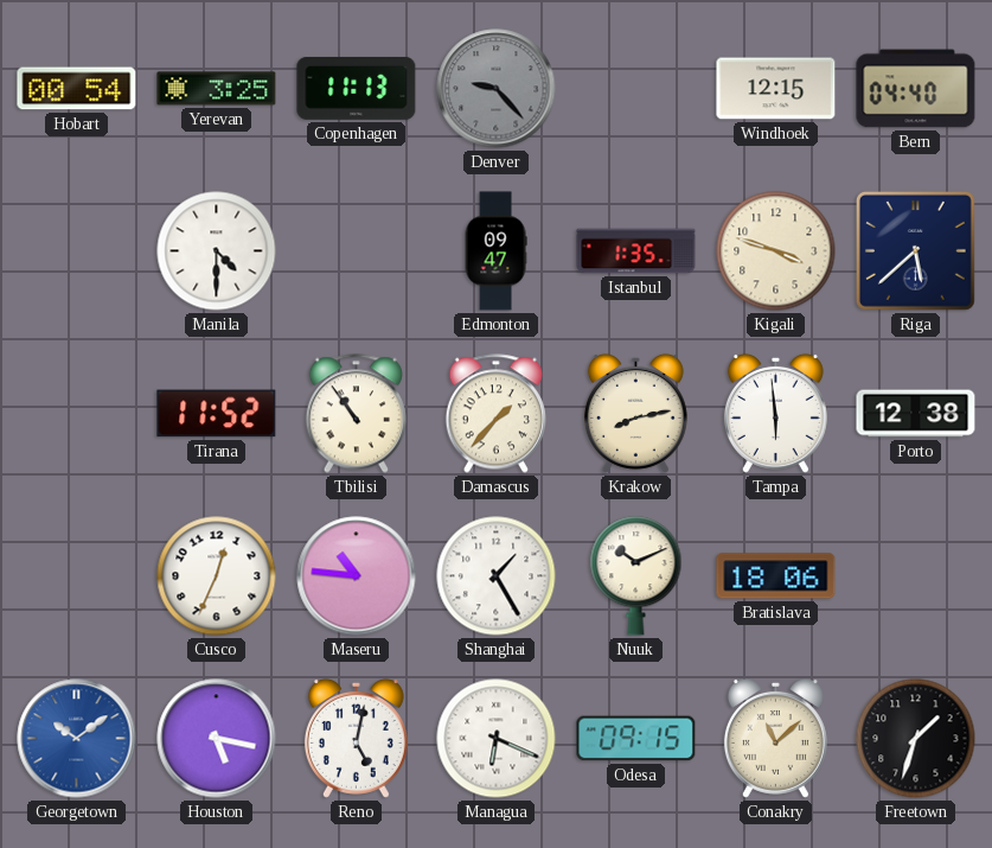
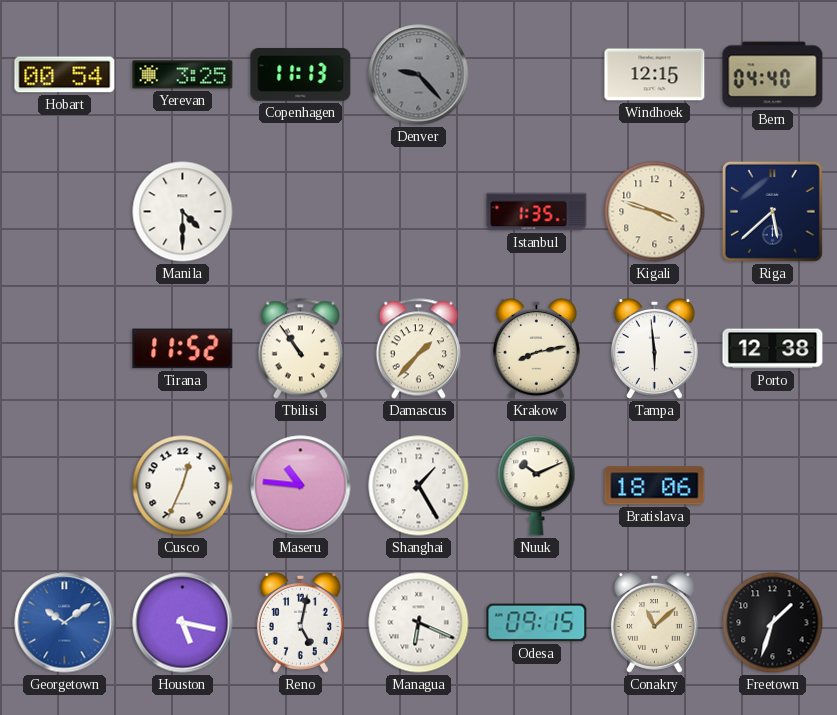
Edmonton: 09:47 -> none
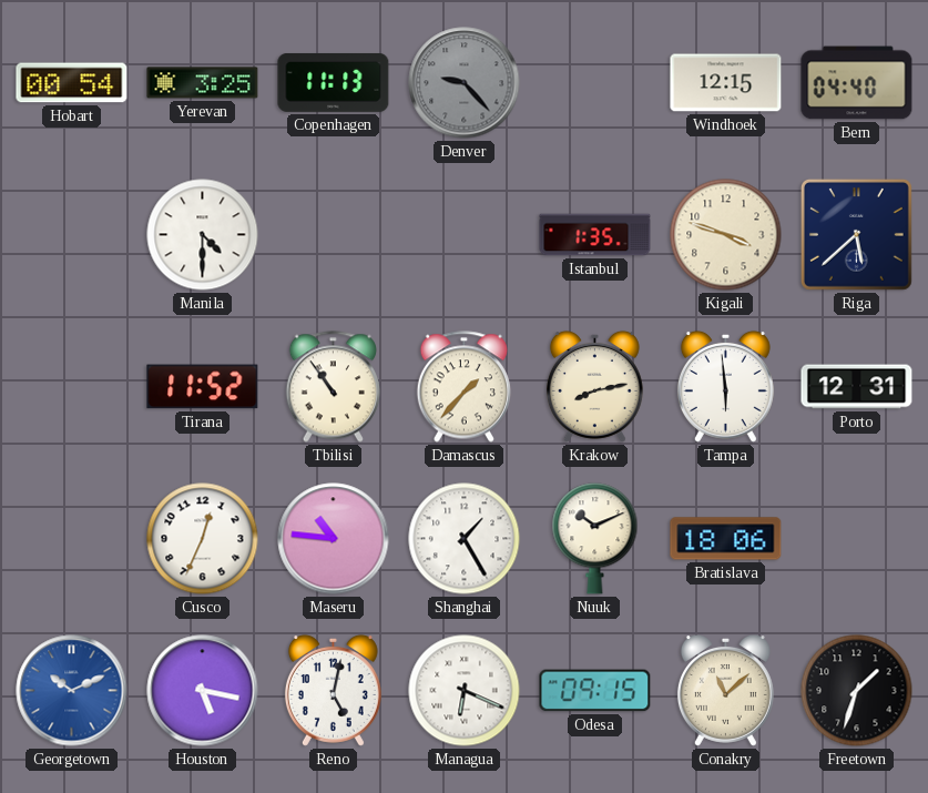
Porto: 12:38 -> 12:31
Georgetown: 10:09 -> 10:11
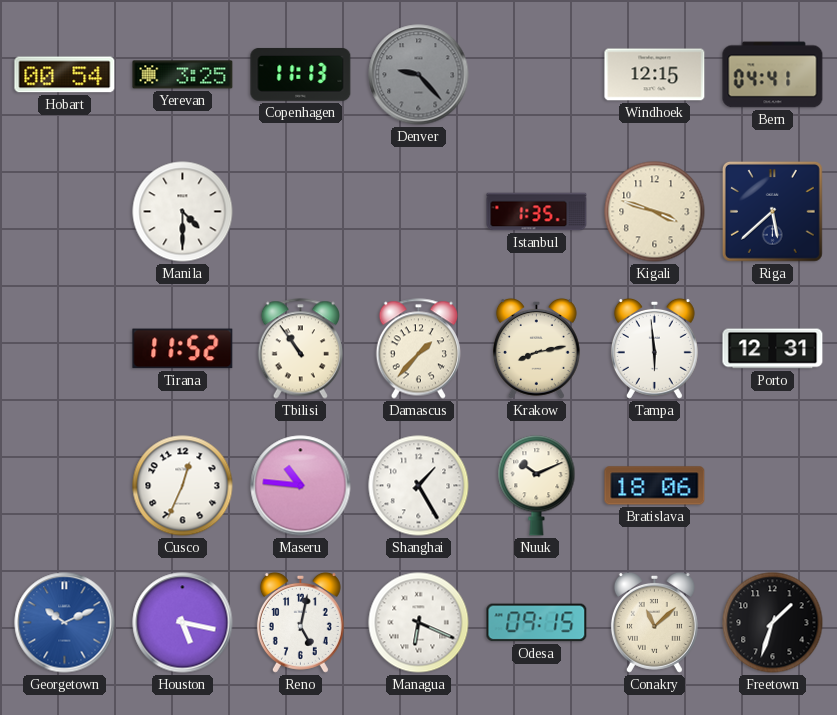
Bern: 04:40 -> 04:41
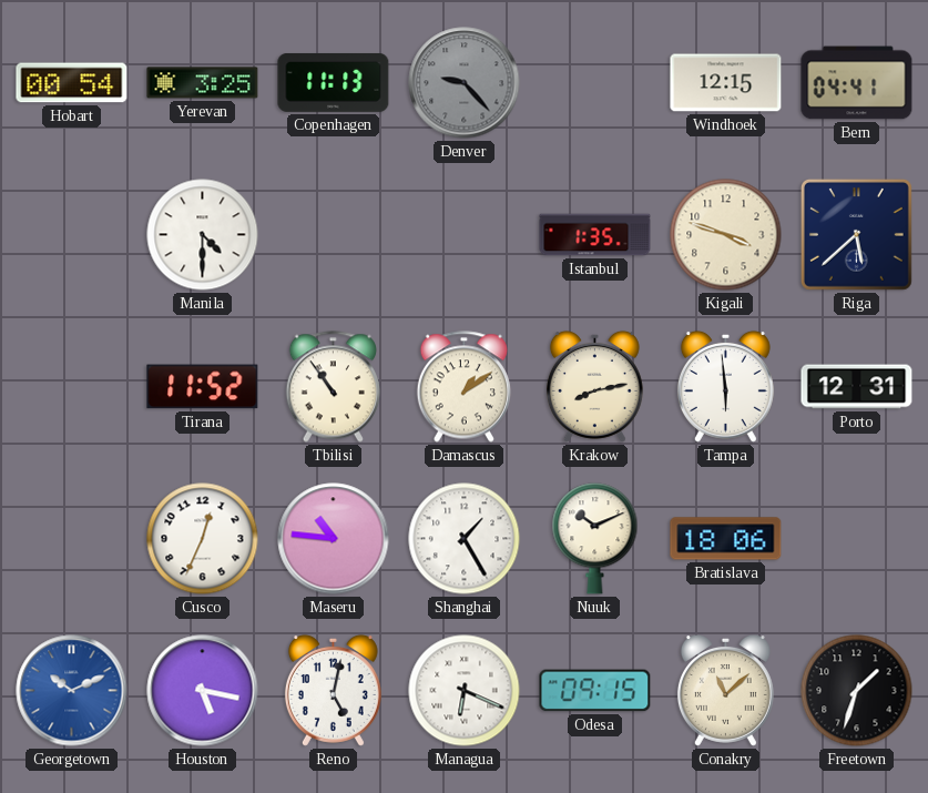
Damascus: 1:37 -> 1:09
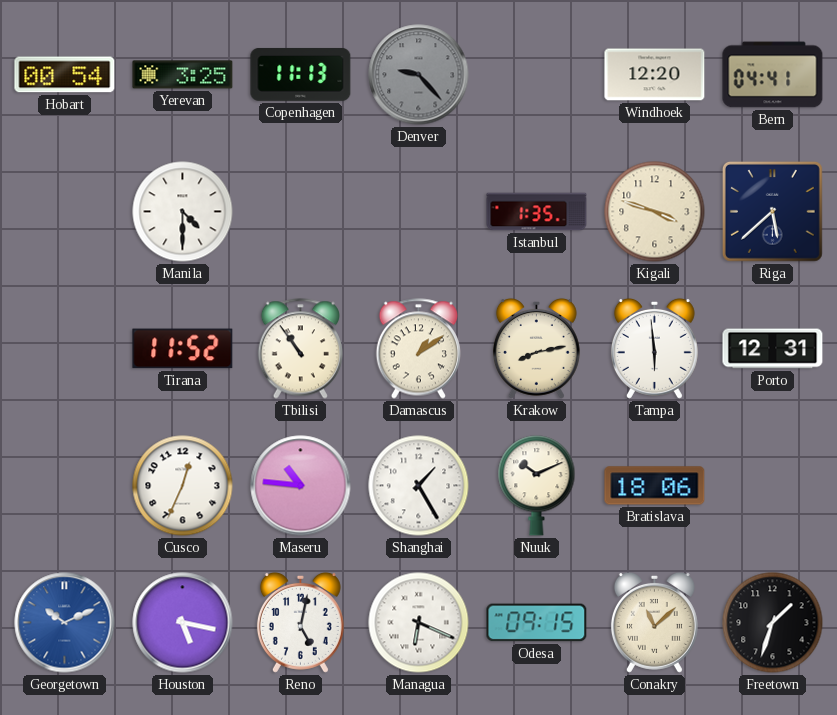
Windhoek: 12:15 -> 12:20
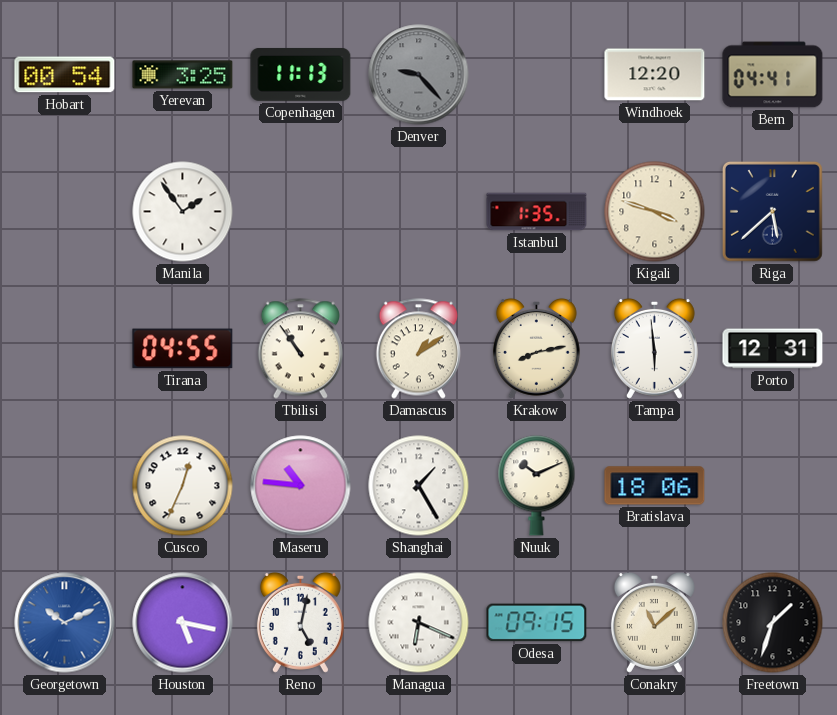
Manila: 4:30 -> 1:54
Tirana: 11:52 -> 04:55
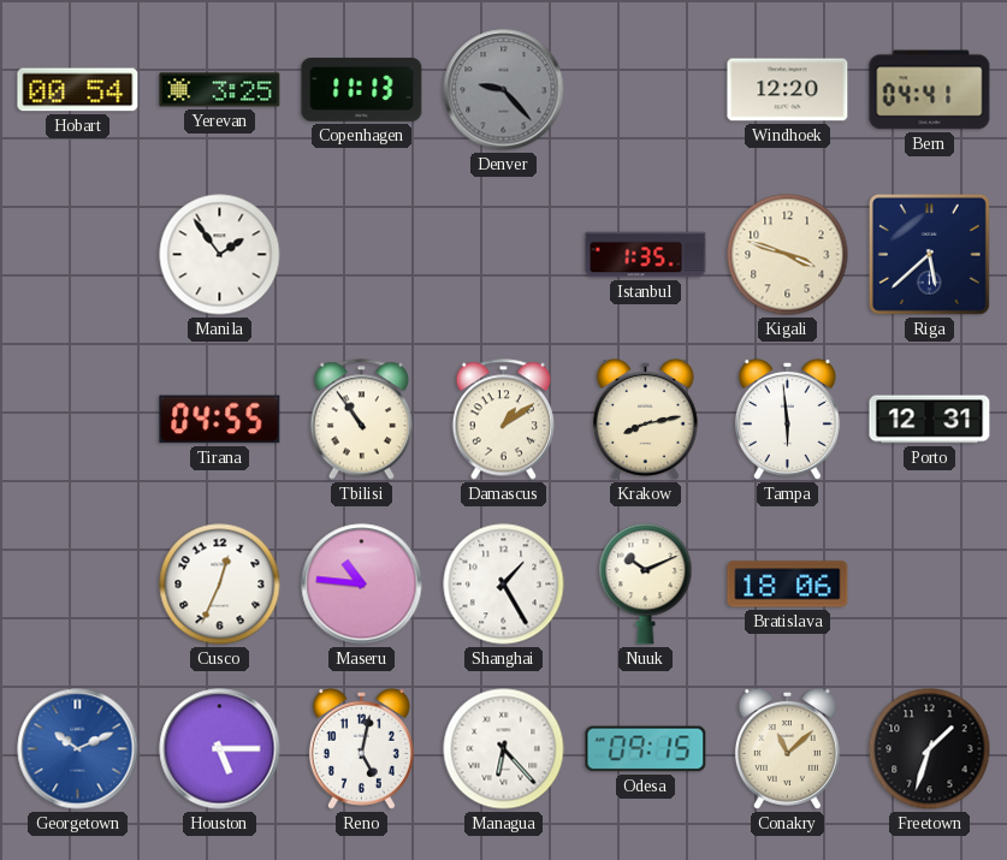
Houston: 5:17 -> 5:15
Managua: 6:19 -> 6:23
